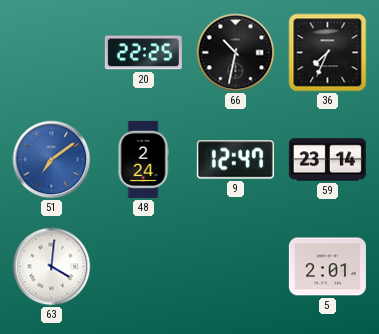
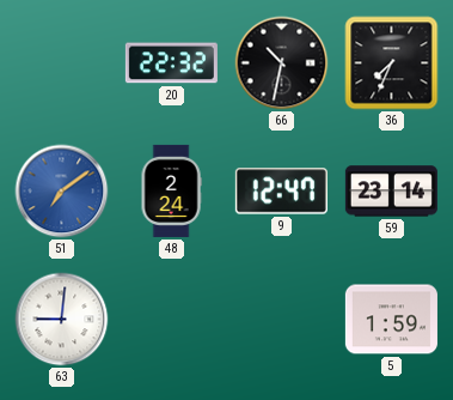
20: 22:25 -> 22:32
63: 4:01 -> 9:01
5: 2:01 -> 1:59
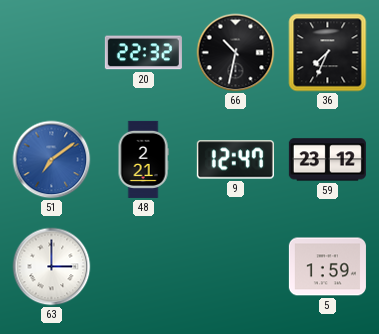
48: 2:24 -> 2:21
59: 23:14 -> 23:12
63: 9:01 -> 3:00
